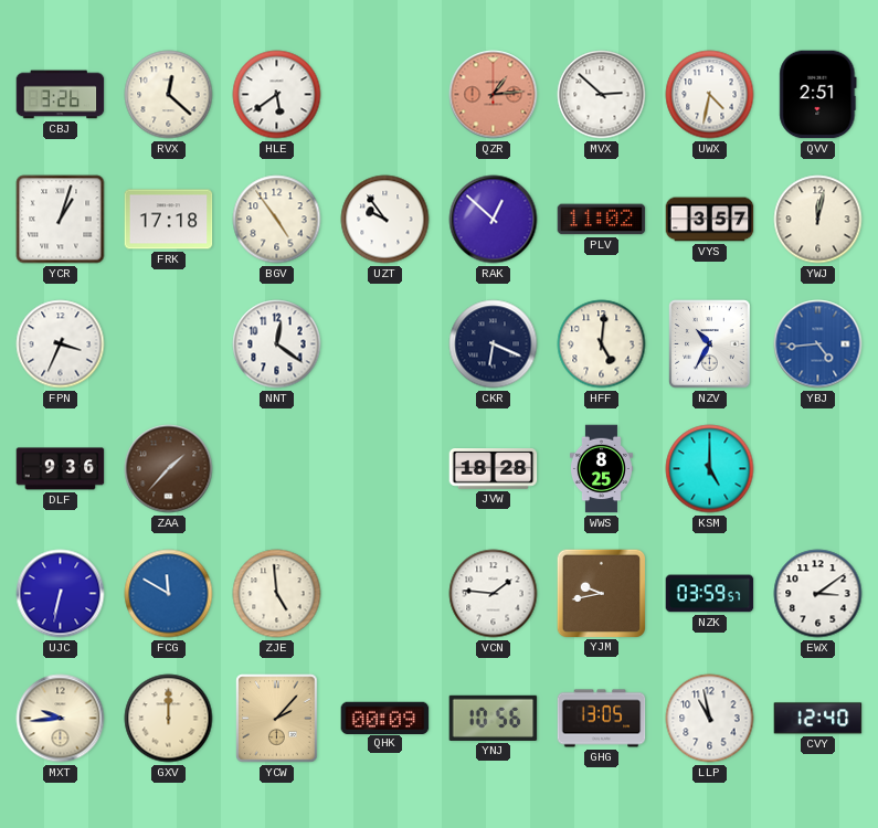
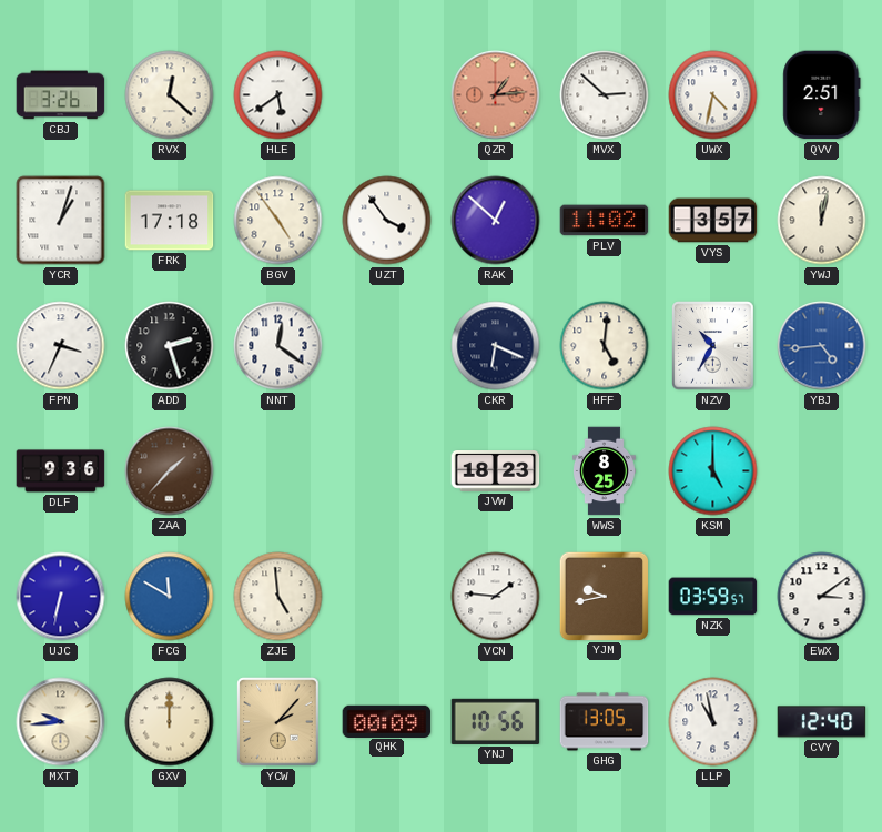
UZT: 9:54 -> 3:54
ADD: none -> 2:27
JVW: 18:28 -> 18:23
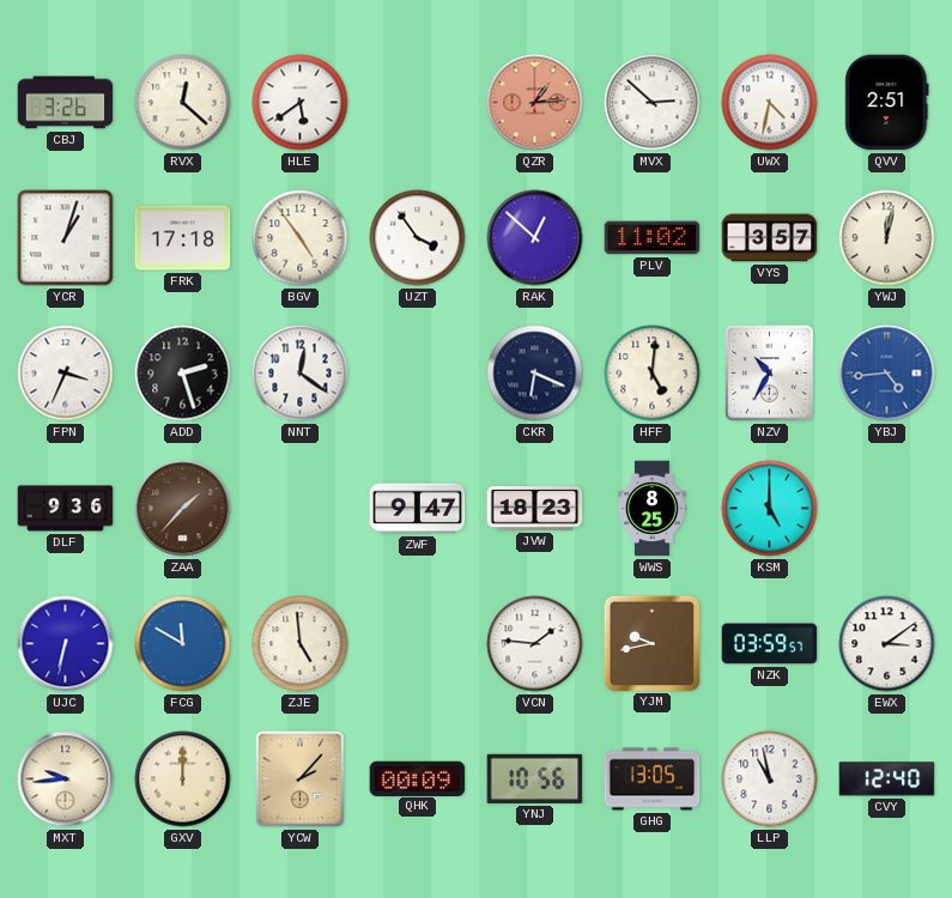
ZWF: none -> 9:47
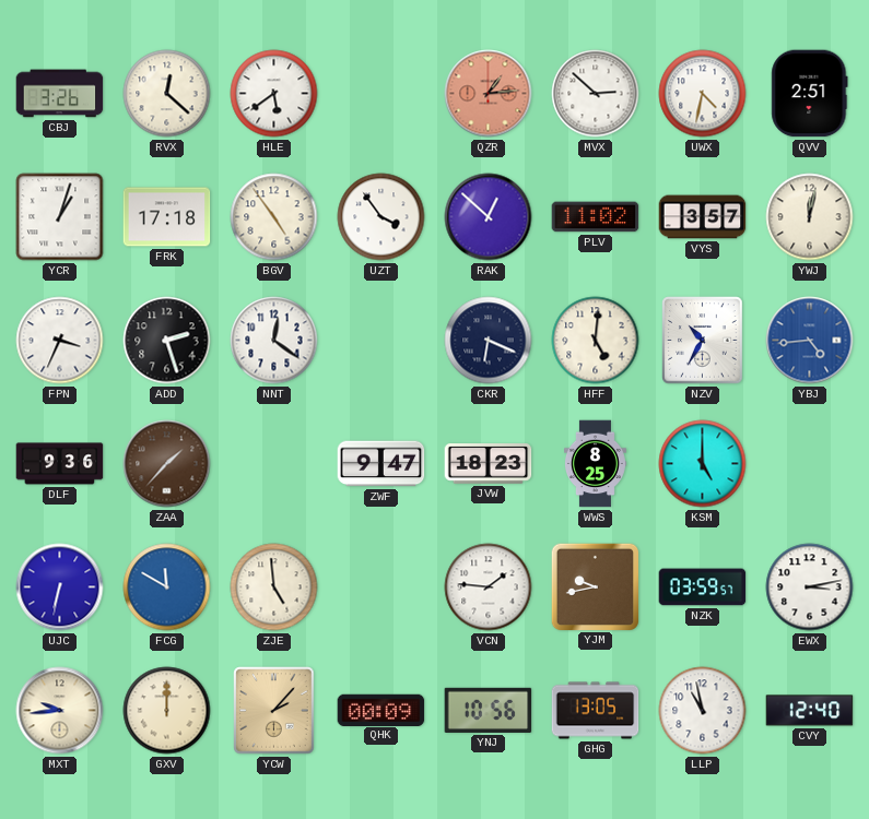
EWX: 3:09 -> 3:13
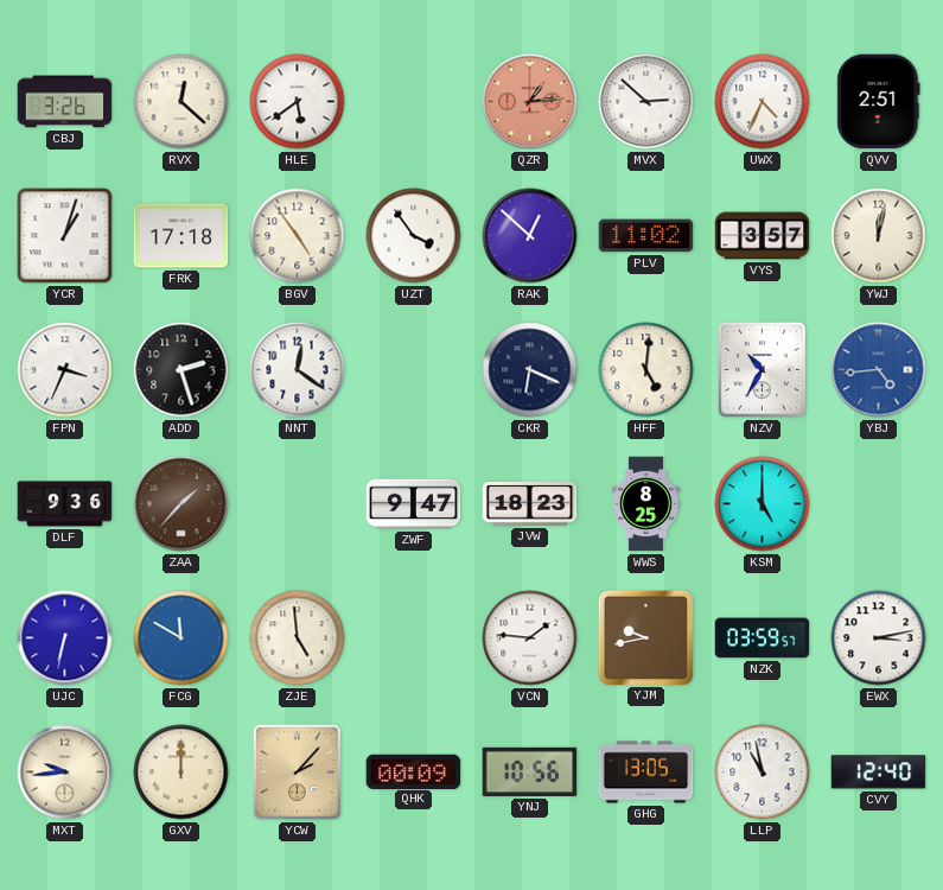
UWX: 4:32 -> 4:34
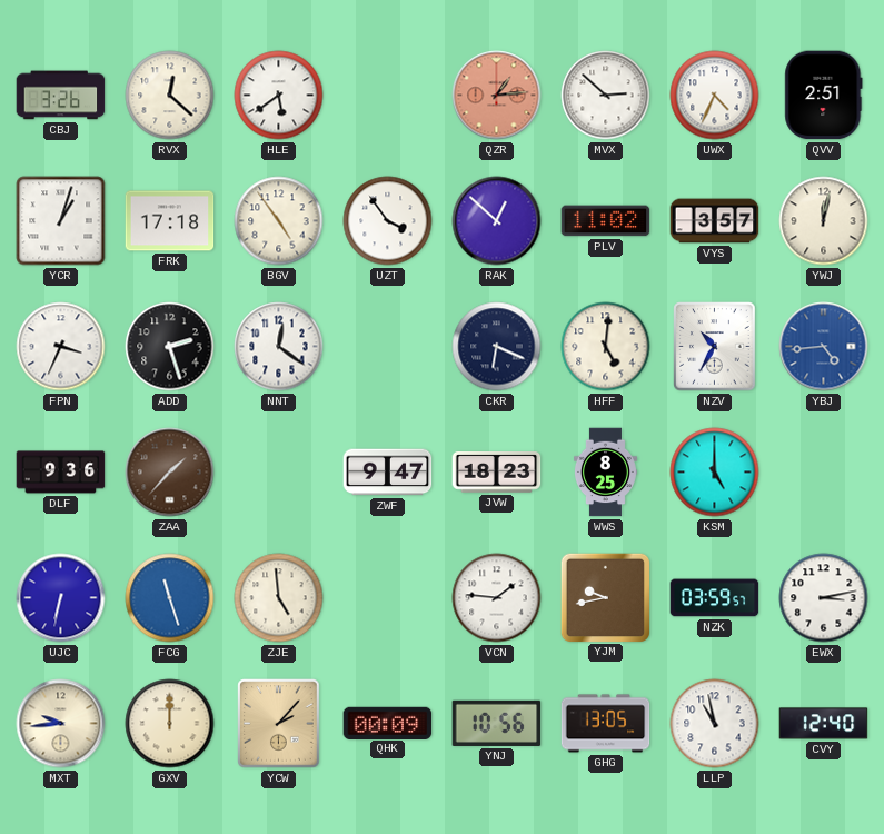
FCG: 11:50 -> 11:27
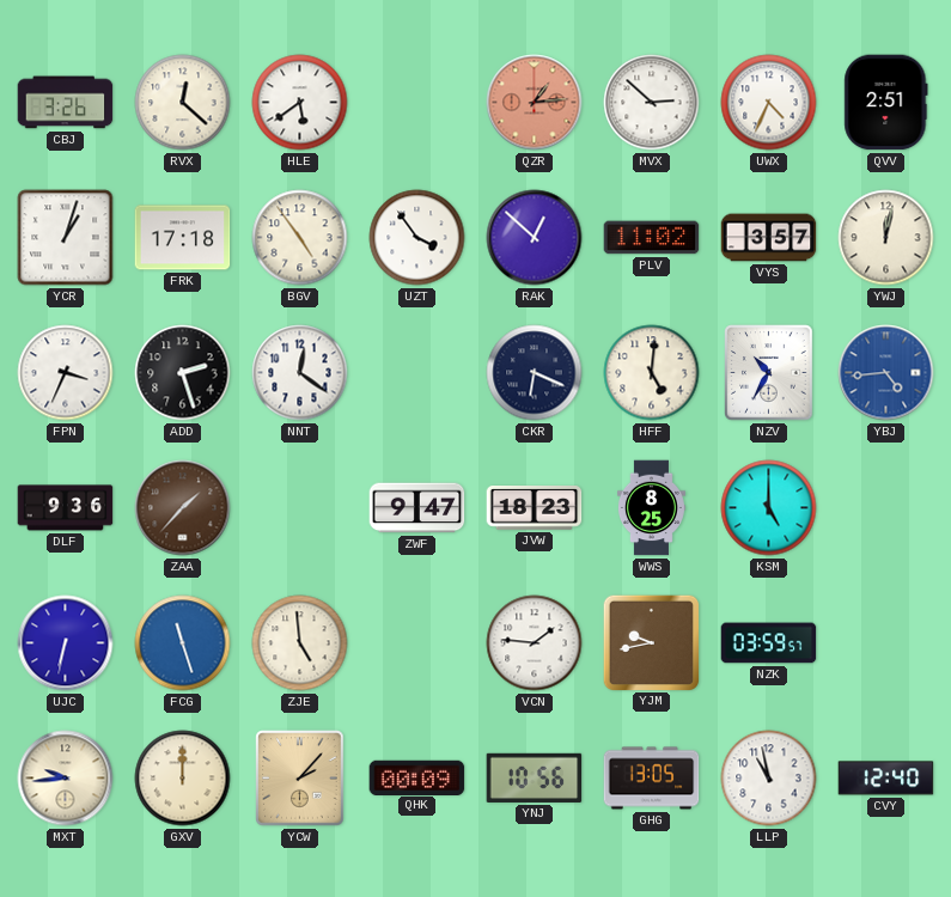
EWX: 3:13 -> none
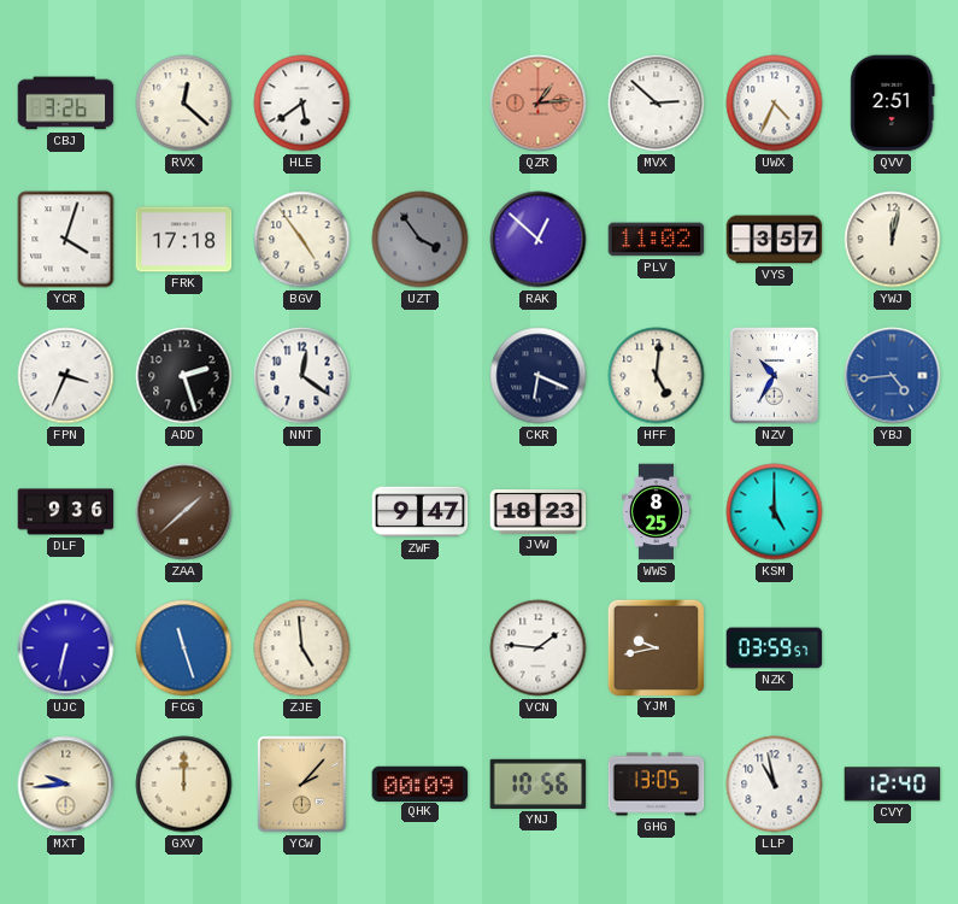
YCR: 1:03 -> 4:03
UZT dial: white -> grey
ZAA: 1:37 -> 1:38
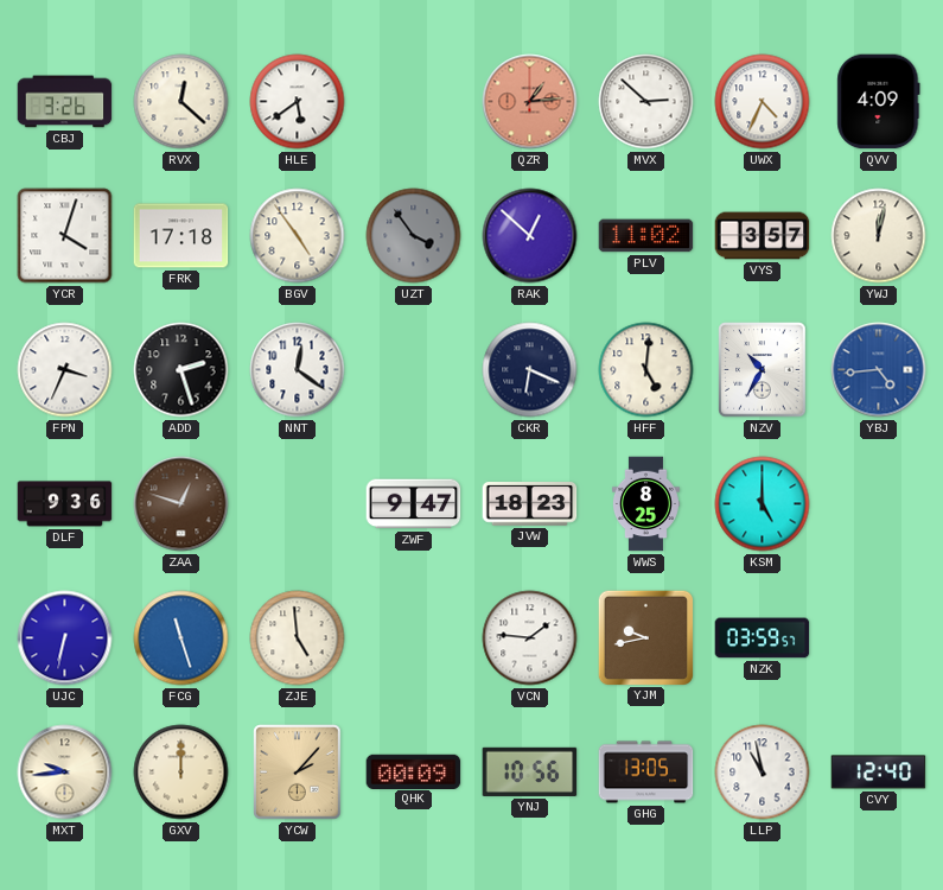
QVV: 2:51 -> 4:09
ZAA: 1:38 -> 12:48
